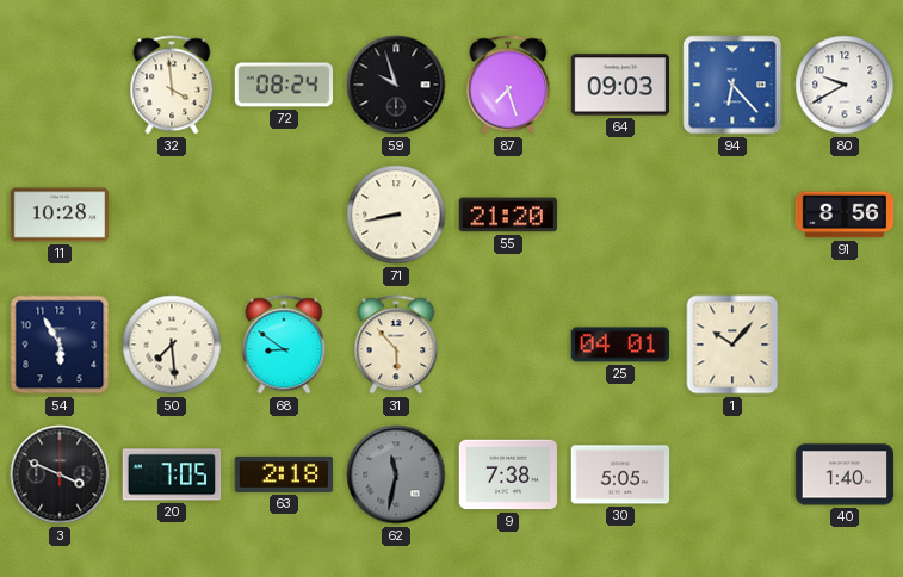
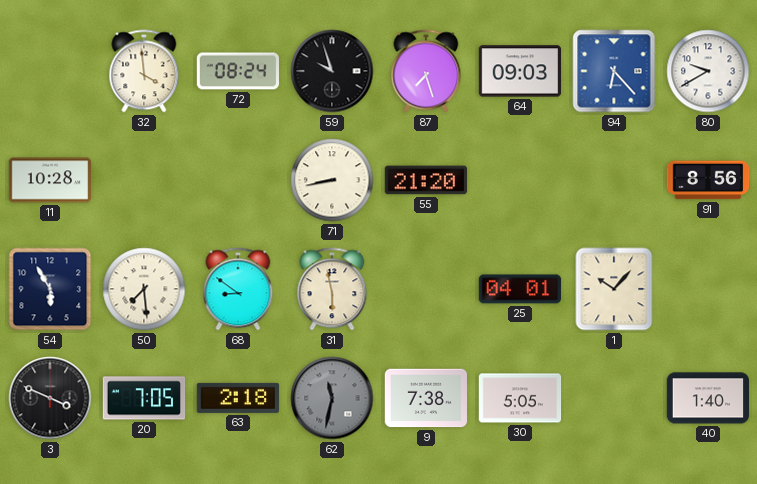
31: 5:53 -> 5:58
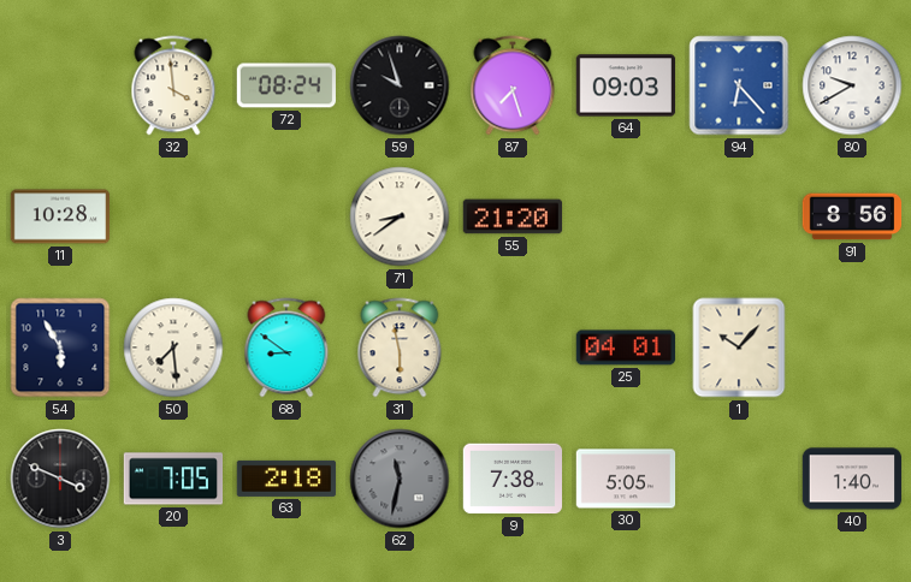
71: 8:43 -> 8:39
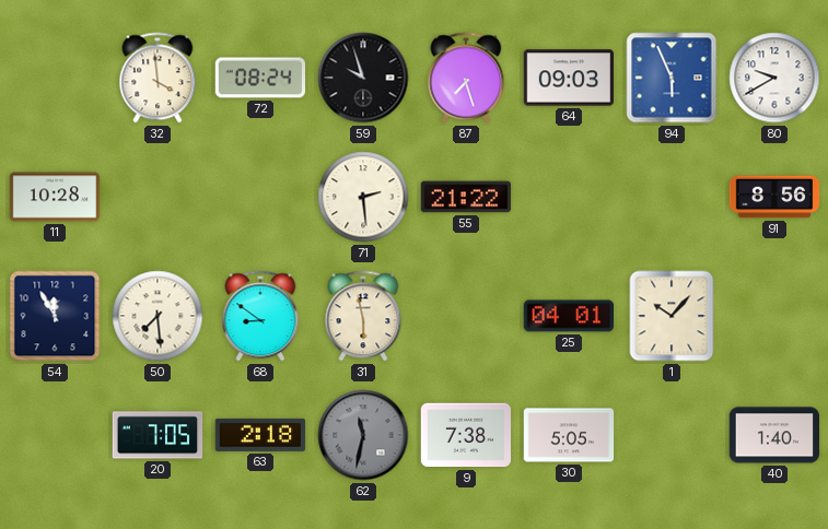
94: 6:23 -> 5:56
71: 8:39 -> 2:29
55: 21:20 -> 21:22
54: 5:55 -> 11:55
3: 3:49 -> none
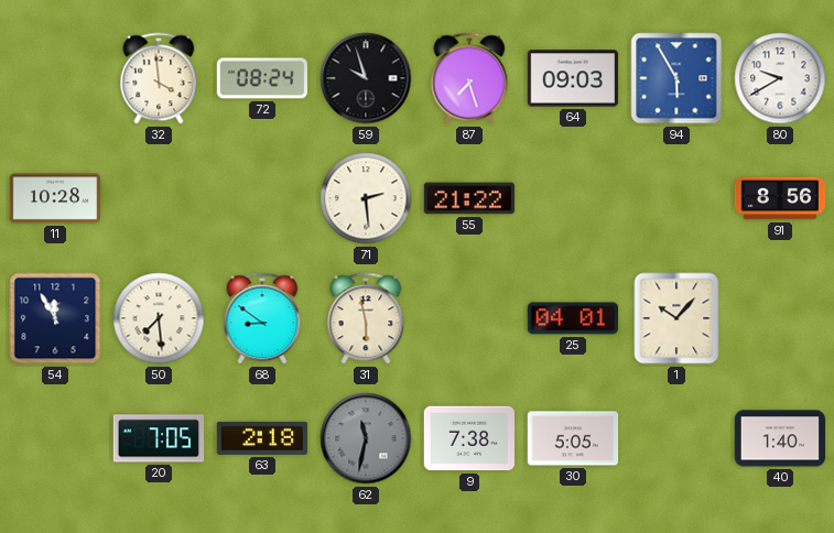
94: 5:56 -> 5:55
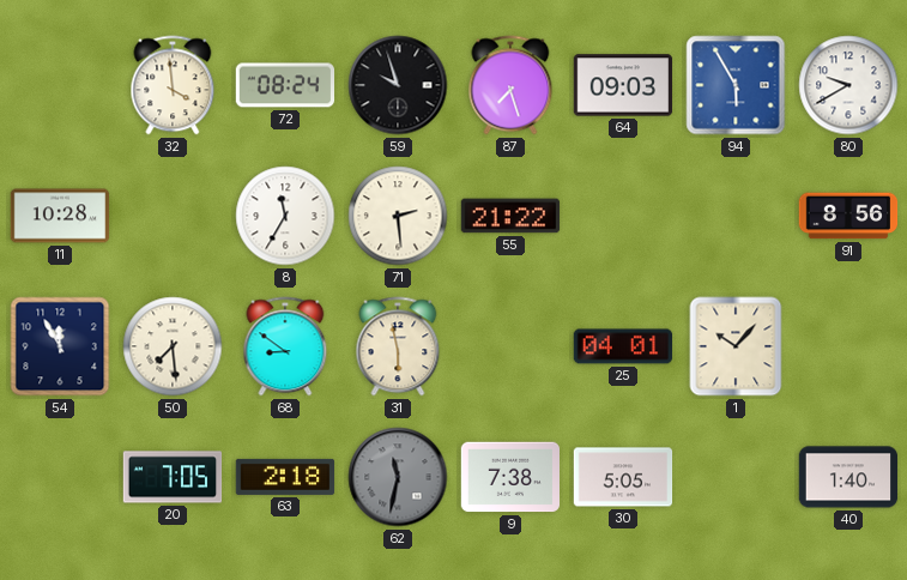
8: none -> 11:35
